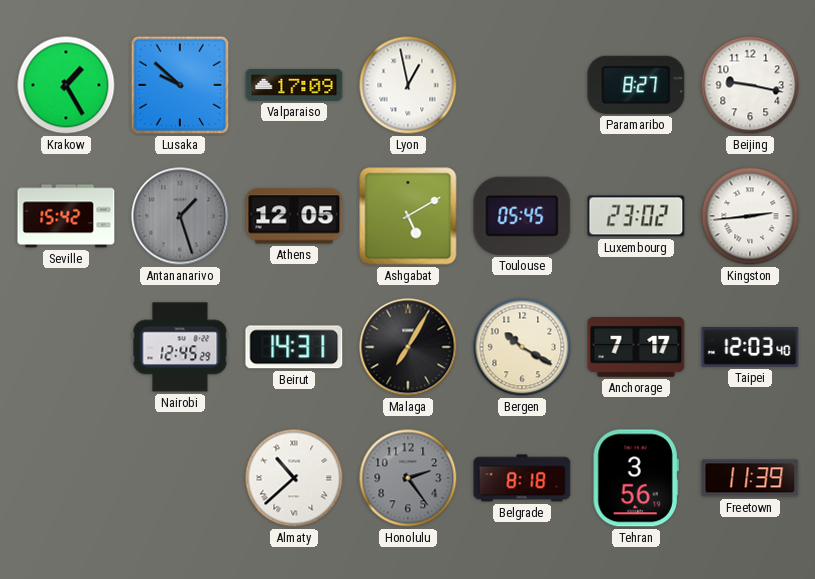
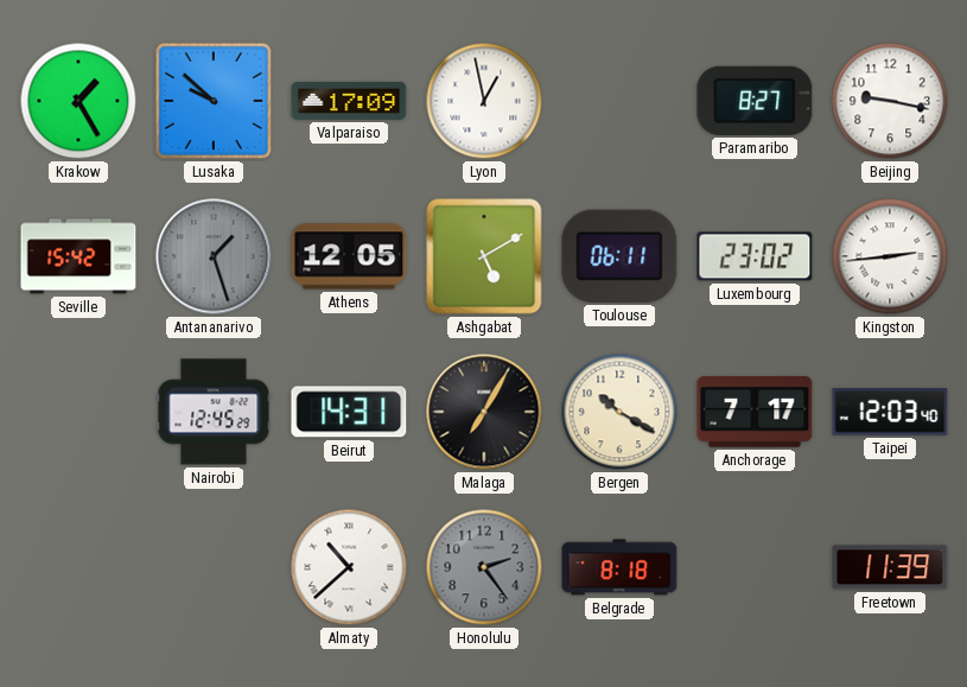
Toulouse: 05:45 -> 06:11
Tehran: 3:56 -> none
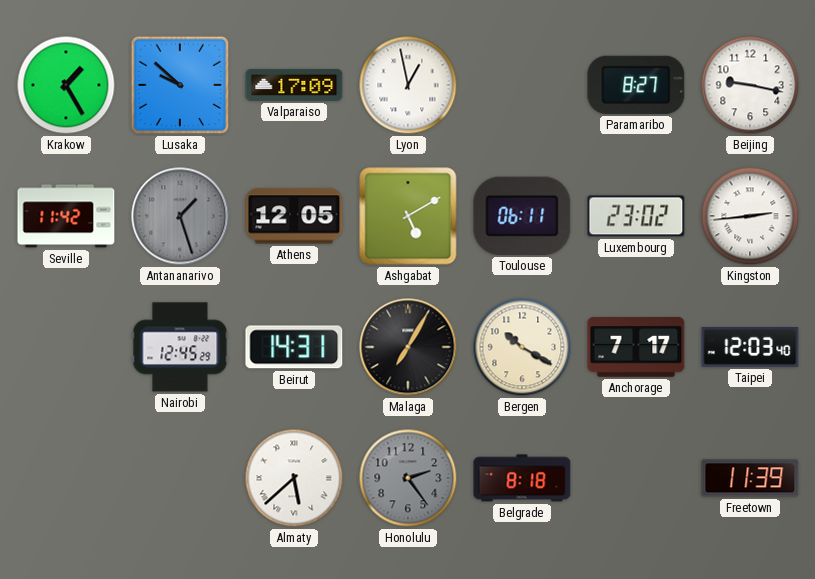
Seville: 15:42 -> 11:42
Almaty: 10:38 -> 5:38
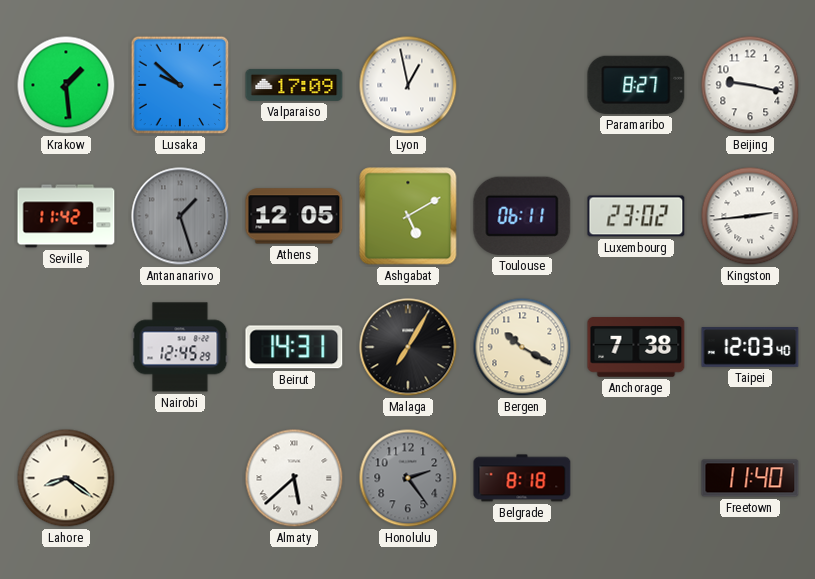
Krakow: 1:25 -> 1:29
Anchorage: 7:17 -> 7:38
Lahore: none -> 8:21
Freetown: 11:39 -> 11:40
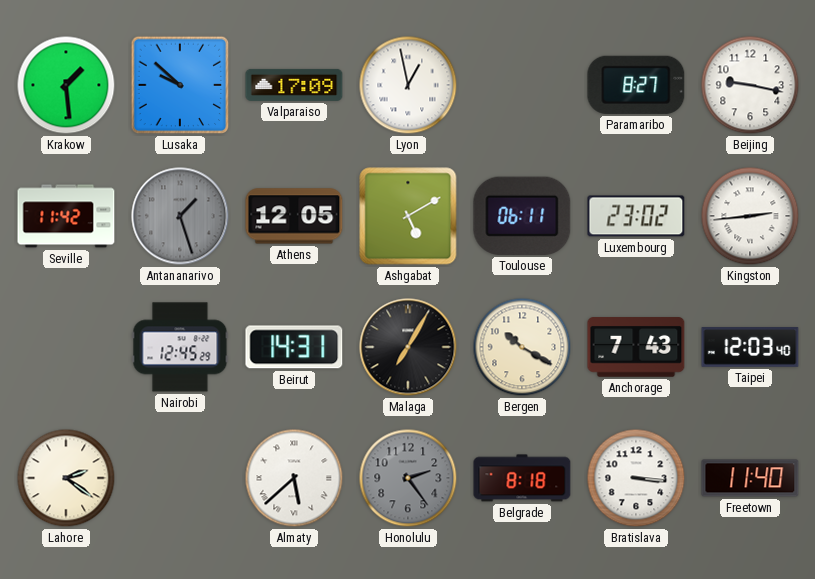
Anchorage: 7:38 -> 7:43
Lahore: 8:21 -> 2:21
Bratislava: none -> 3:16
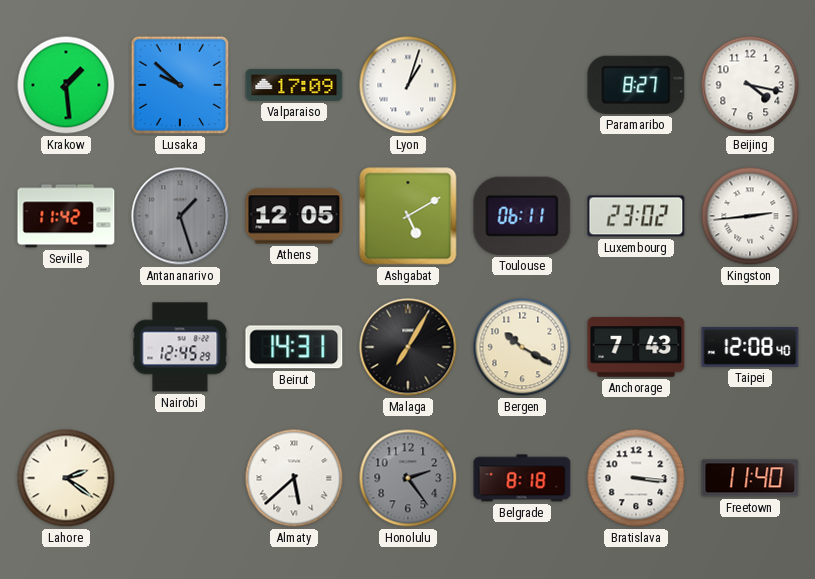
Lyon: 12:58 -> 1:03
Beijing: 9:17 -> 4:17
Taipei: 12:03 -> 12:08
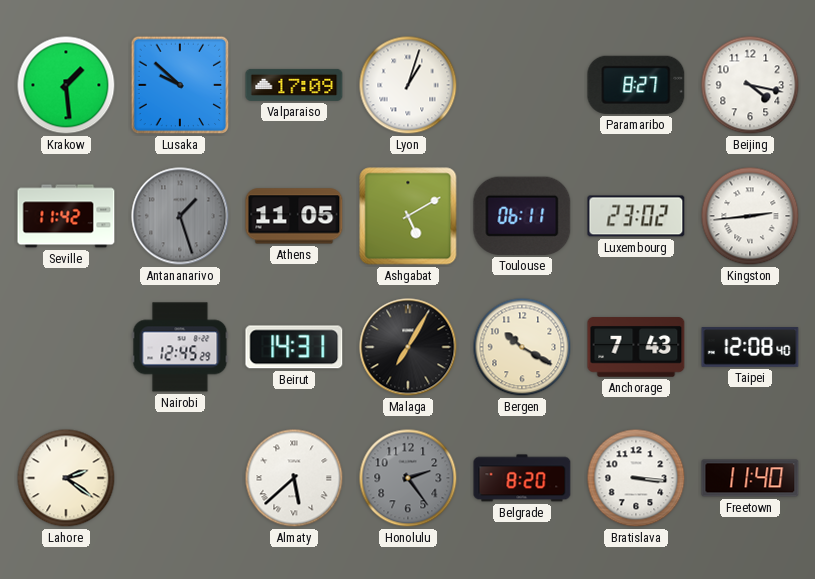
Athens: 12:05 -> 11:05
Belgrade: 8:18 -> 8:20
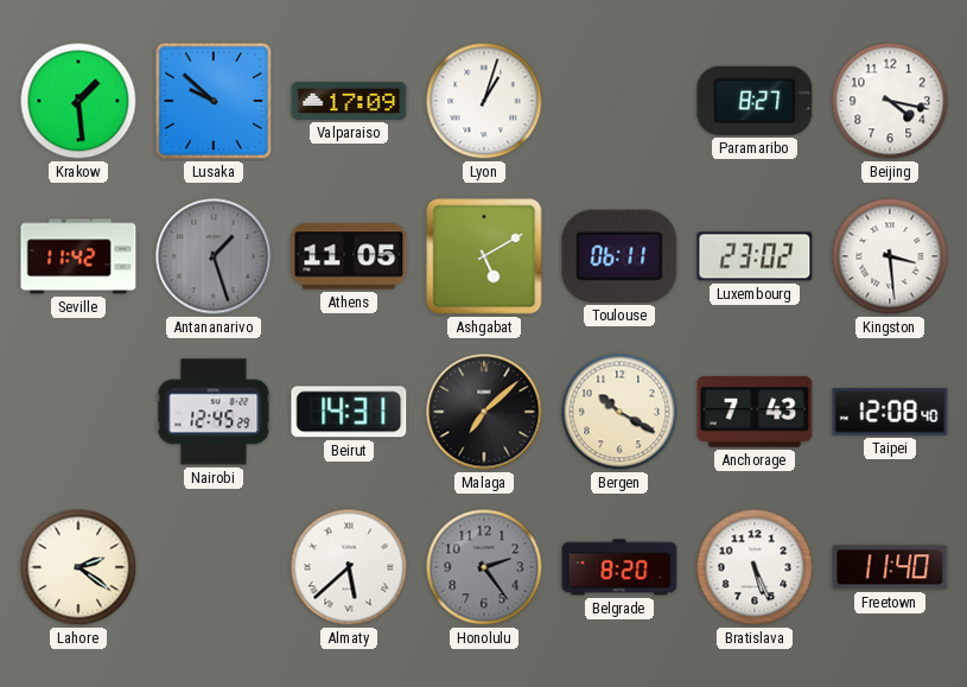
Kingston: 2:44 -> 3:29
Malaga: 7:05 -> 7:08
Bratislava: 3:16 -> 5:26
